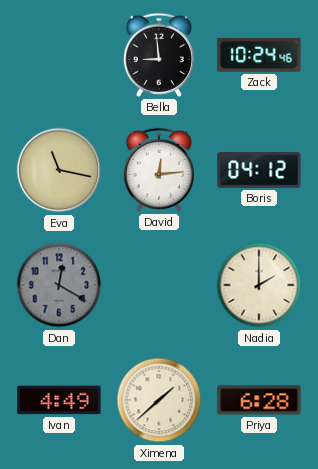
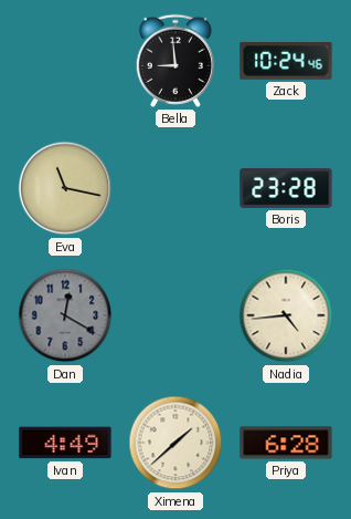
David: 12:14 -> none
Boris: 04:12 -> 23:28
Nadia: 2:00 -> 4:44
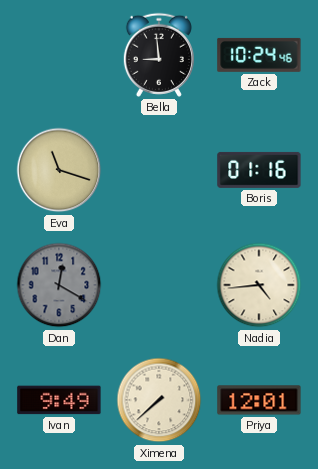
Eva: 11:17 -> 11:18
Boris: 23:28 -> 01:16
Ivan: 4:49 -> 9:49
Ximena: 1:38 -> 7:38
Priya: 6:28 -> 12:01
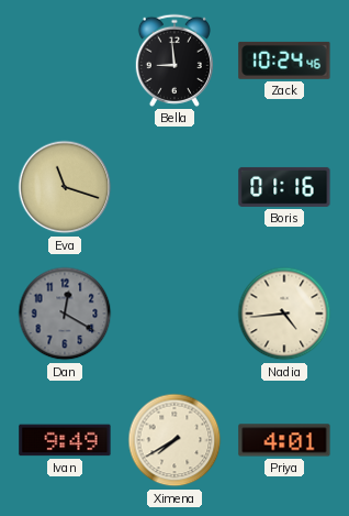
Ximena: 7:38 -> 7:40
Priya: 12:01 -> 4:01
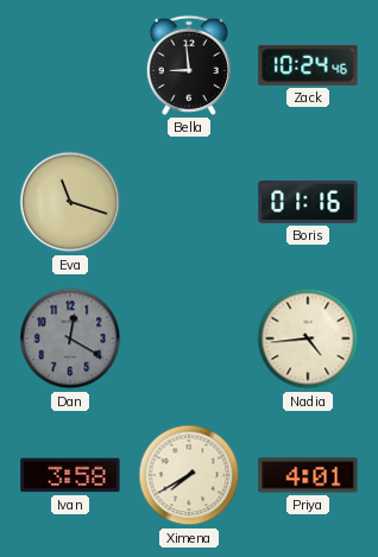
Ivan: 9:49 -> 3:58
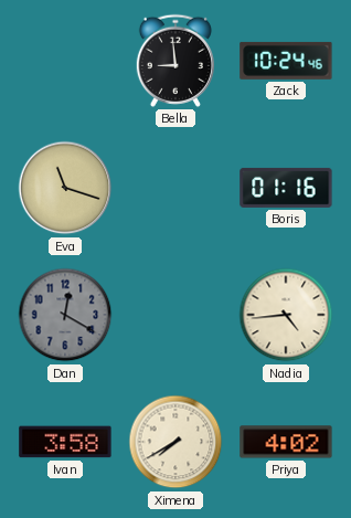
Priya: 4:01 -> 4:02
